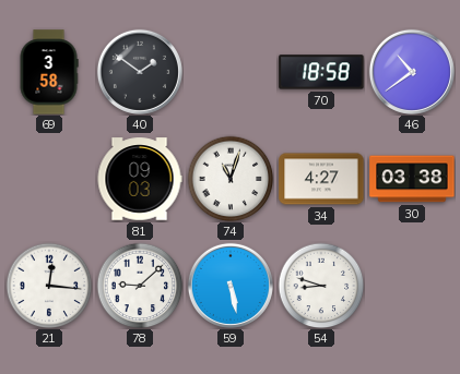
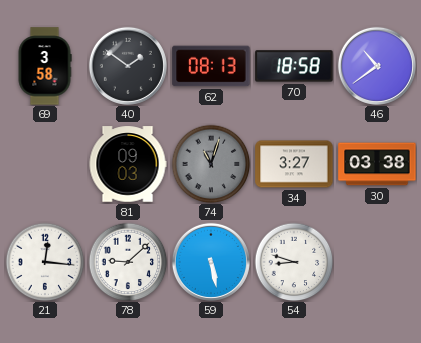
62: none -> 08:13
74 dial: white -> grey
34: 4:27 -> 3:27
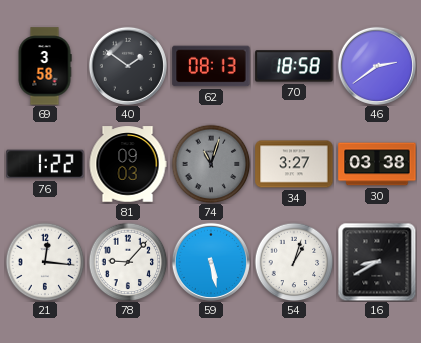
46: 10:39 -> 2:39
76: none -> 1:22
78: 9:08 -> 9:07
54: 8:48 -> 1:03
16: none -> 8:40
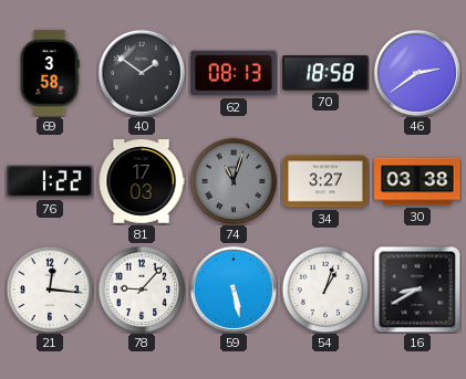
81: 09:03 -> 17:03
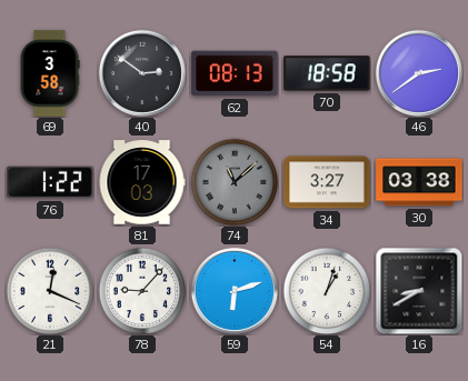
40: 1:51 -> 2:51
74: 11:03 -> 11:08
21: 12:16 -> 12:19
59: 5:28 -> 6:12
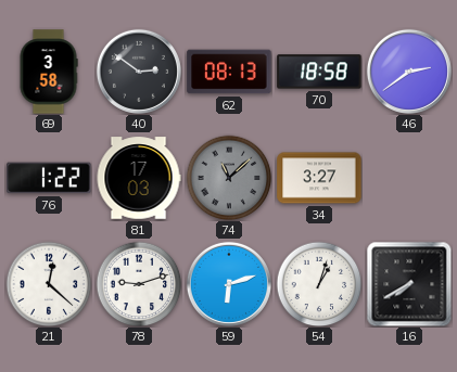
30: 03:38 -> none
21: 12:19 -> 12:22
78: 9:07 -> 9:12
16: 8:40 -> 7:40
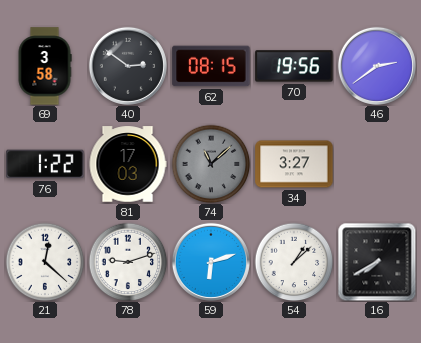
62: 08:13 -> 08:15
70: 18:58 -> 19:56
54: 1:03 -> 1:08
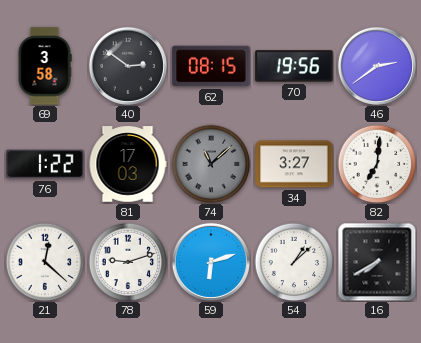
82: none -> 7:01
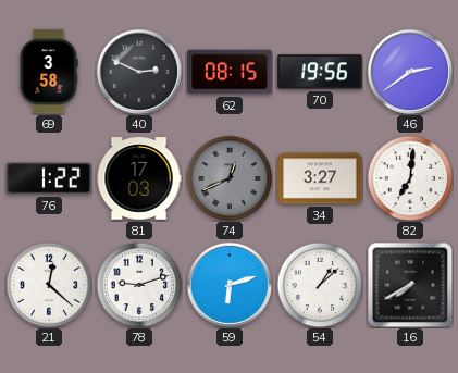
40: 2:51 -> 2:49
74: 11:08 -> 12:41
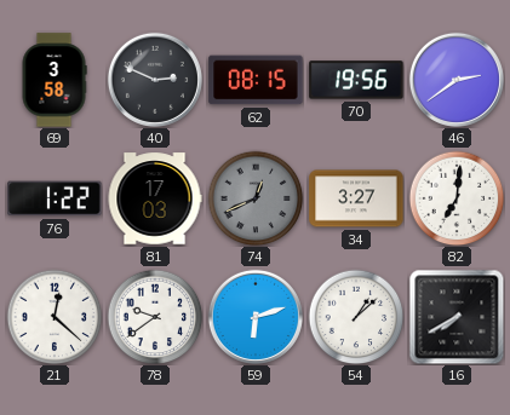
78: 9:12 -> 9:39
